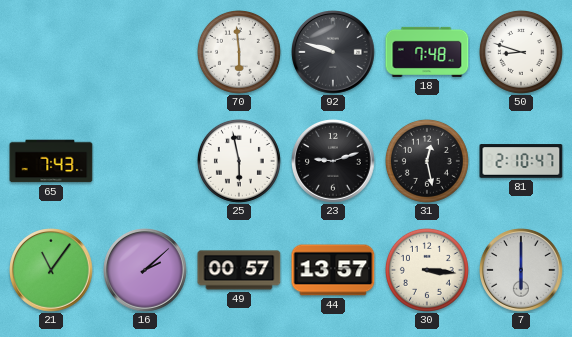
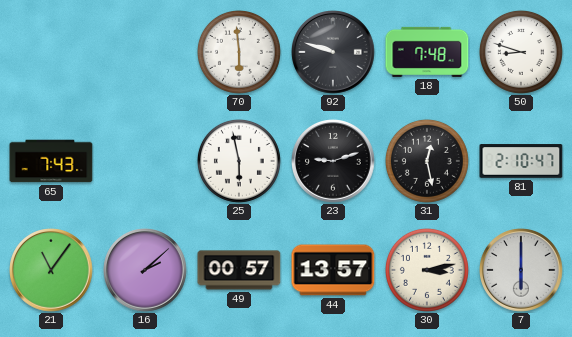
30: 3:16 -> 3:13
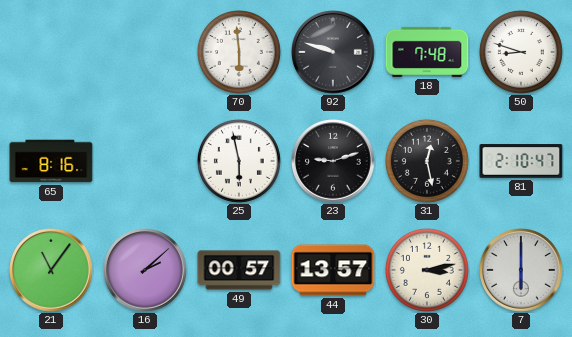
65: 7:43 -> 8:16
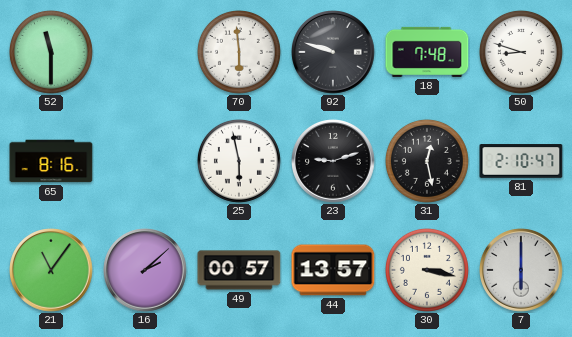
52: none -> 11:30
30: 3:13 -> 3:17
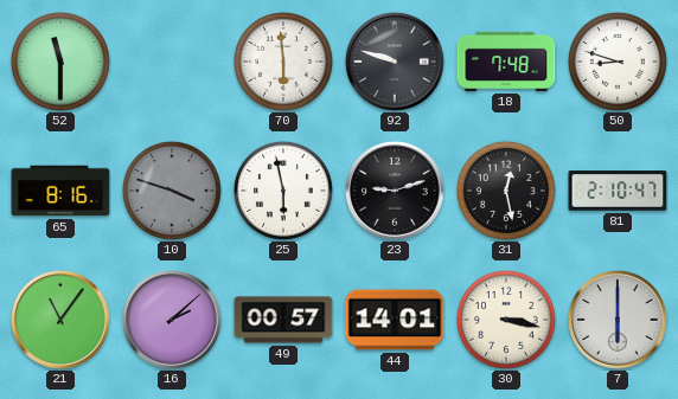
10: none -> 3:48
44: 13:57 -> 14:01
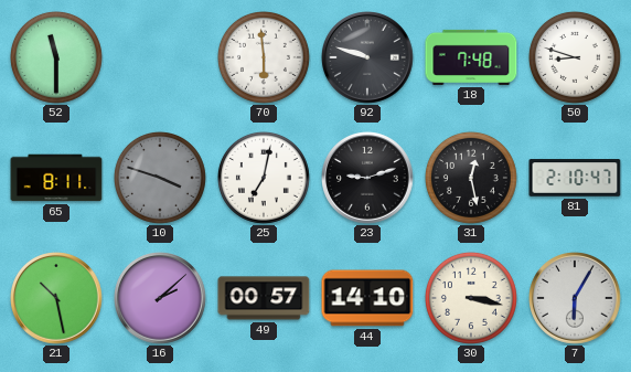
65: 8:16 -> 8:11
25: 5:58 -> 7:02
21: 11:06 -> 10:28
44: 14:01 -> 14:10
7: 6:00 -> 6:05
